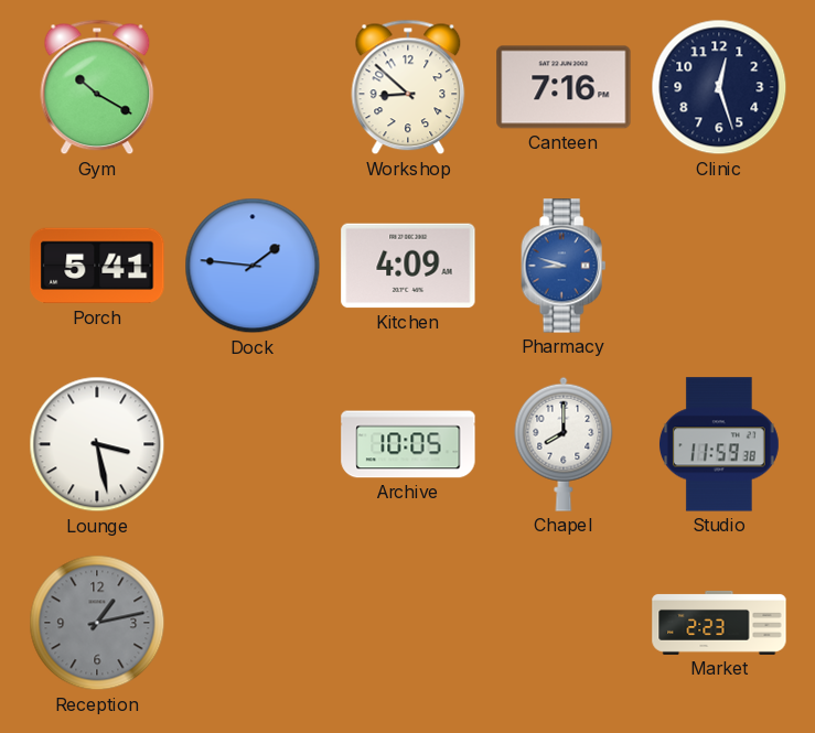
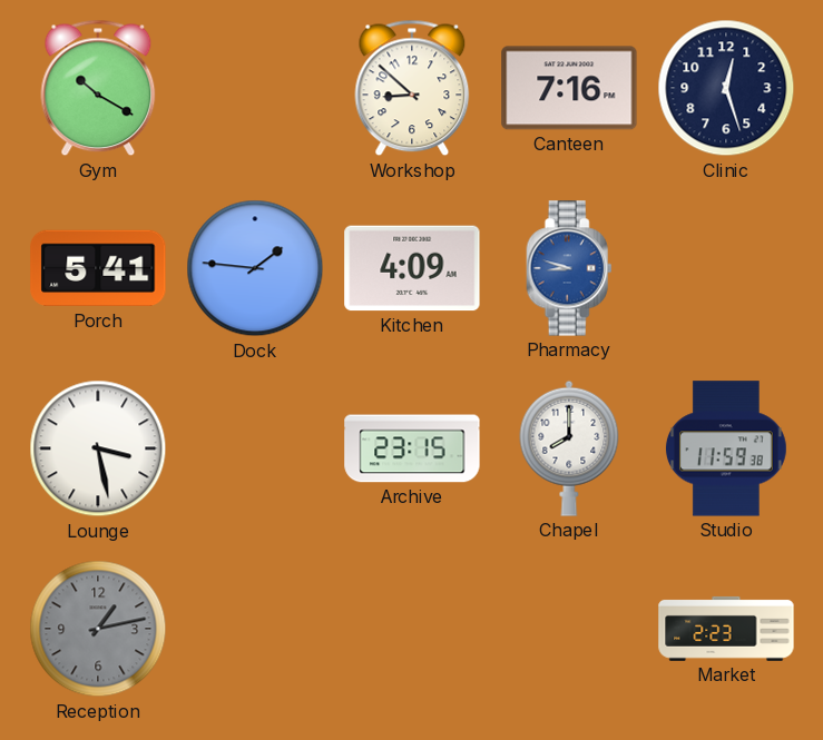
Archive: 10:05 -> 23:15
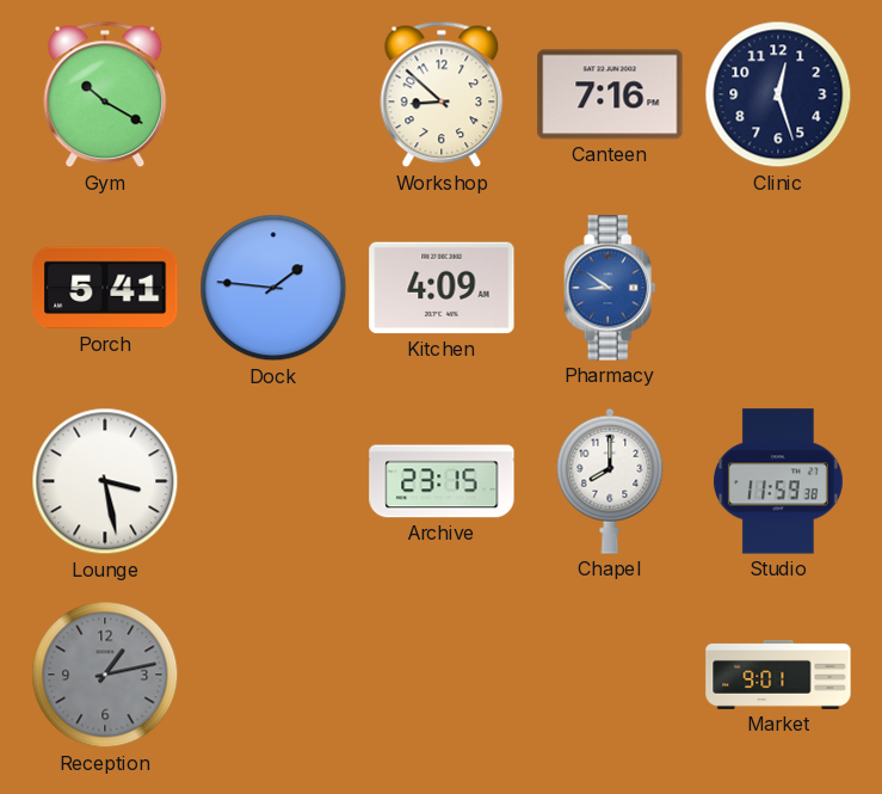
Pharmacy: 8:48 -> 8:51
Market: 2:23 -> 9:01
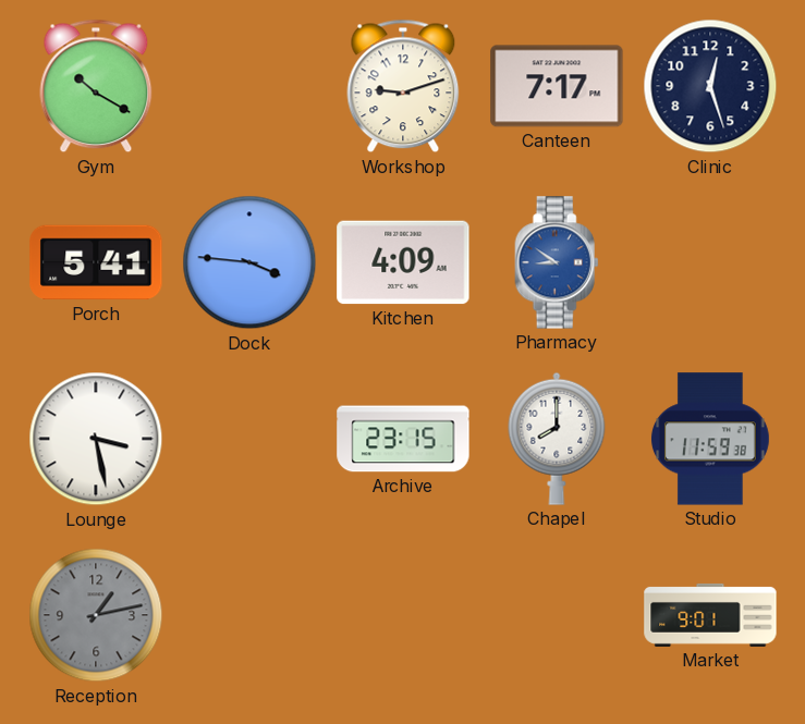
Workshop: 8:52 -> 9:12
Canteen: 7:16 -> 7:17
Dock: 1:46 -> 3:46
